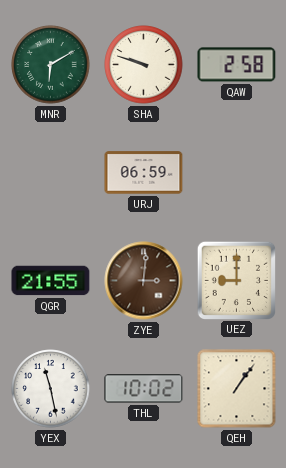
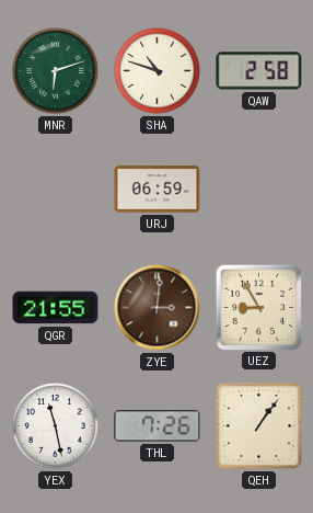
MNR: 6:10 -> 6:12
SHA: 9:48 -> 10:48
UEZ: 9:00 -> 8:55
THL: 10:02 -> 7:26
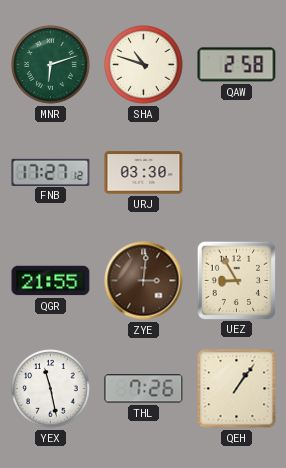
FNB: none -> 17:27
URJ: 06:59 -> 03:30
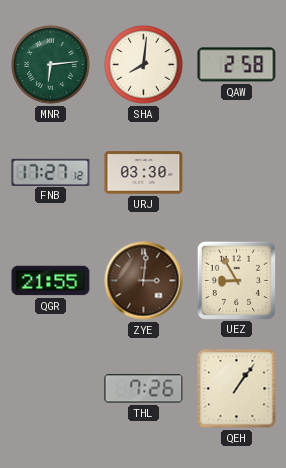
MNR: 6:12 -> 6:14
SHA: 10:48 -> 8:01
YEX: 11:28 -> none
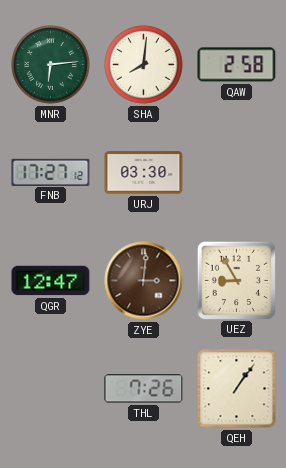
QGR: 21:55 -> 12:47
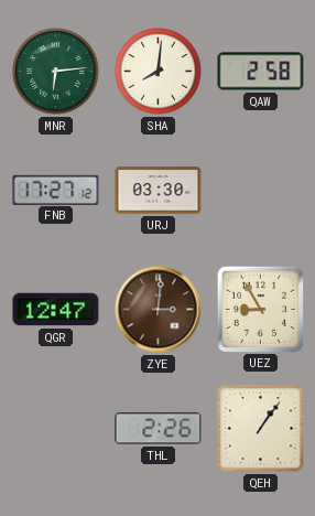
THL: 7:26 -> 2:26
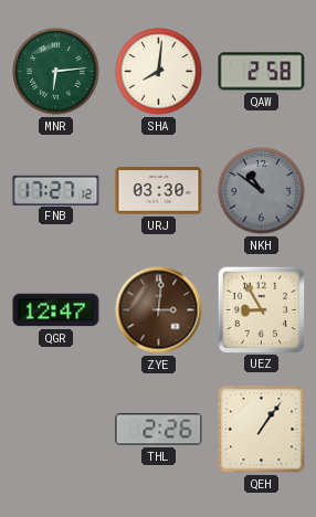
NKH: none -> 10:51
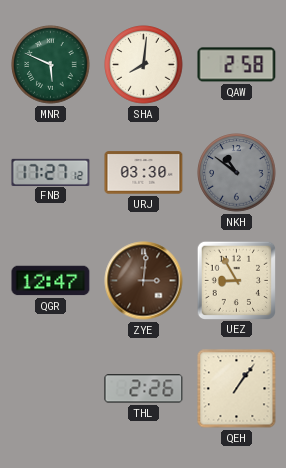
MNR: 6:14 -> 5:49
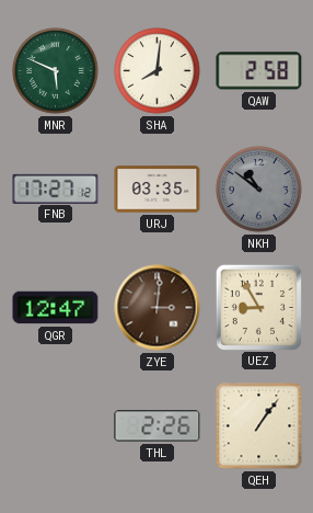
URJ: 03:30 -> 03:35
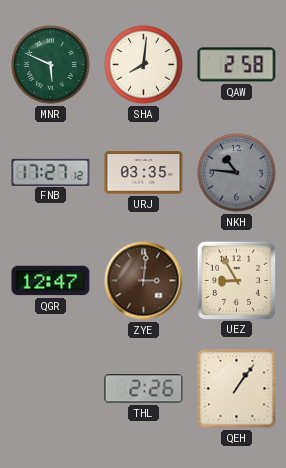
NKH: 10:51 -> 10:46
